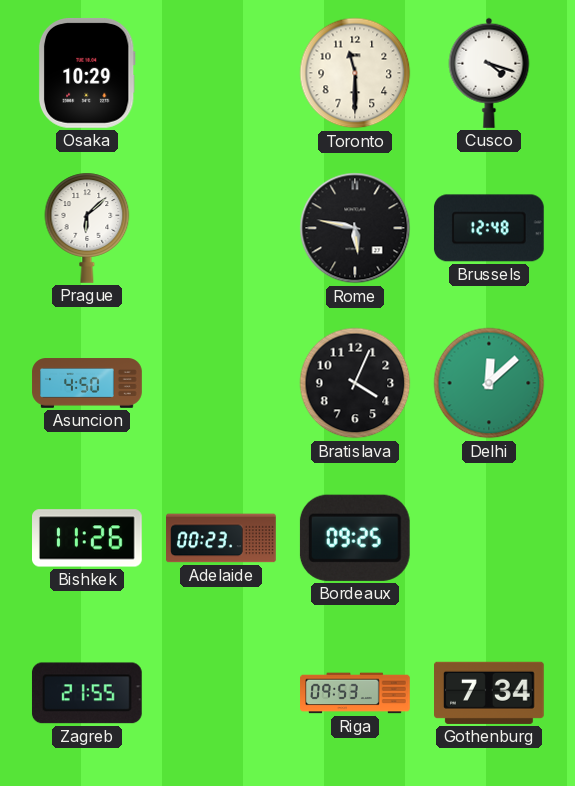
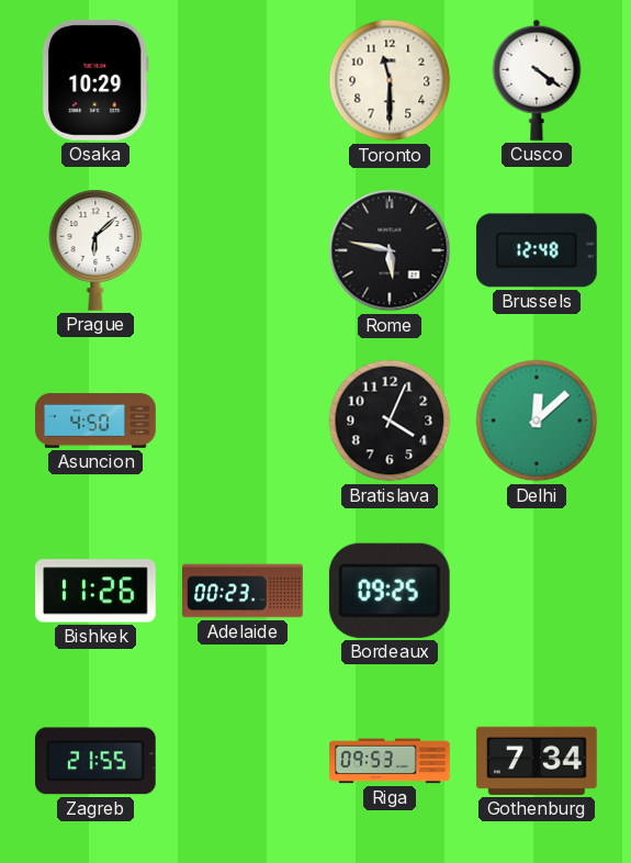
Cusco: 4:18 -> 4:21
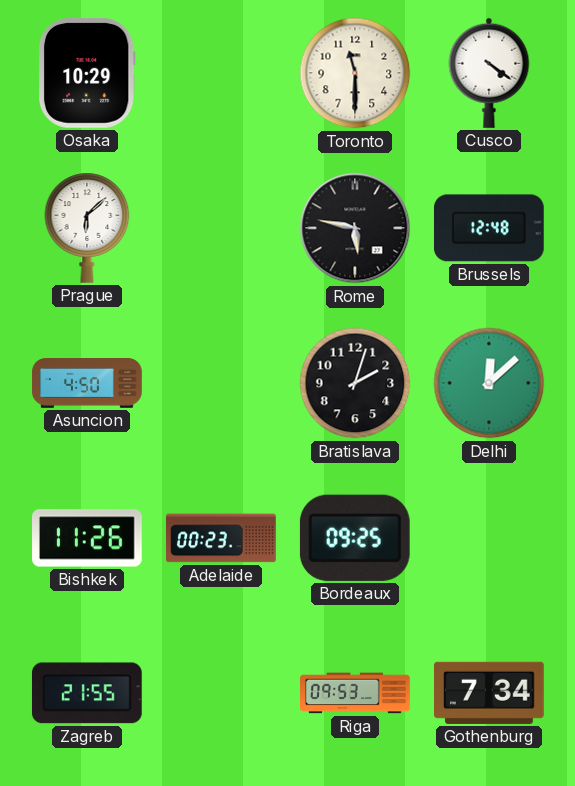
Bratislava: 4:04 -> 2:03
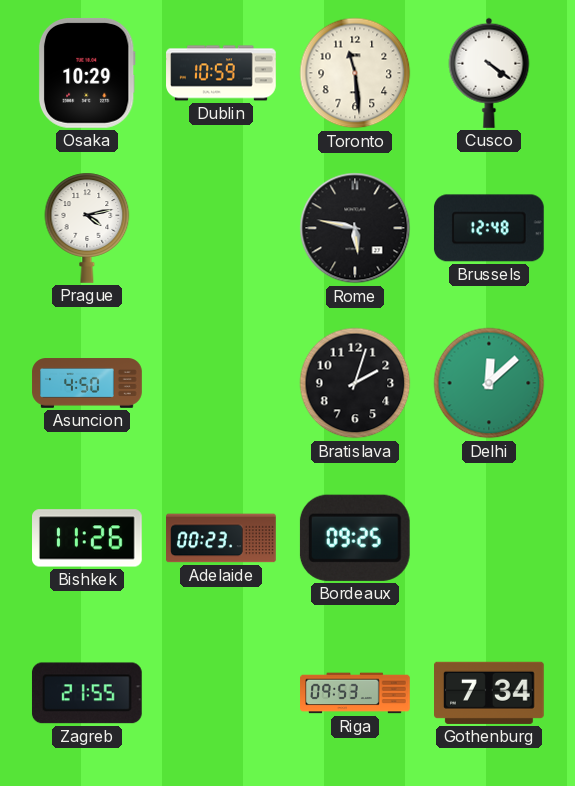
Dublin: none -> 10:59
Toronto: 11:30 -> 11:29
Prague: 6:08 -> 4:13
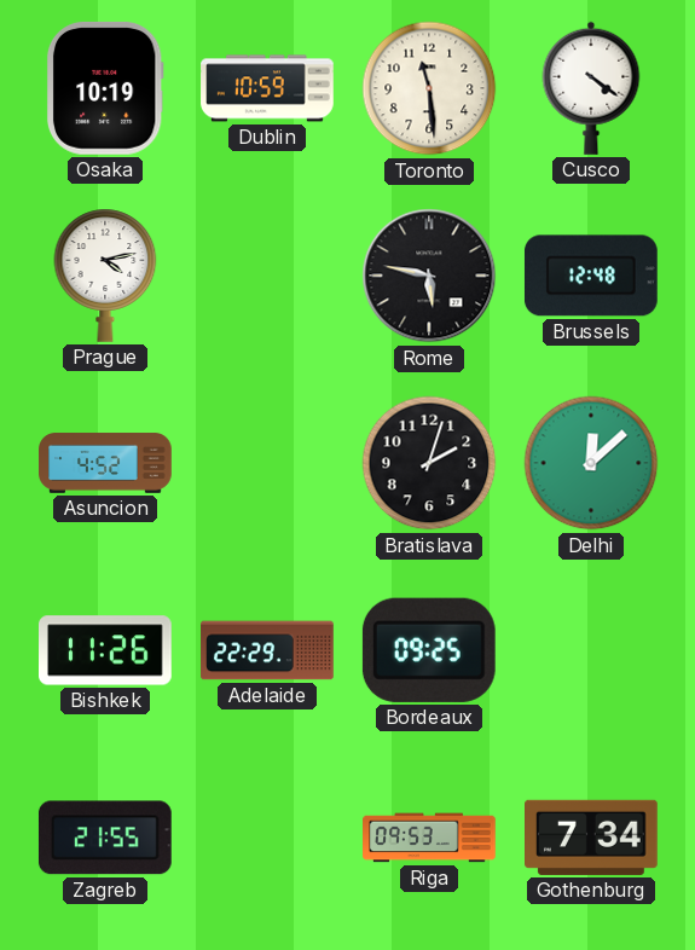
Osaka: 10:29 -> 10:19
Asuncion: 4:50 -> 4:52
Adelaide: 00:23 -> 22:29
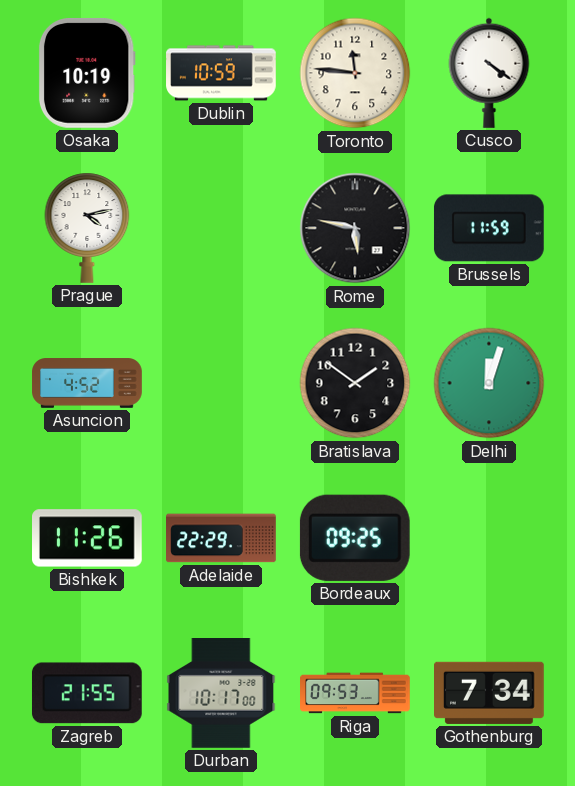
Toronto: 11:29 -> 11:46
Brussels: 12:48 -> 11:59
Bratislava: 2:03 -> 1:51
Delhi: 12:08 -> 12:03
Durban: none -> 10:17
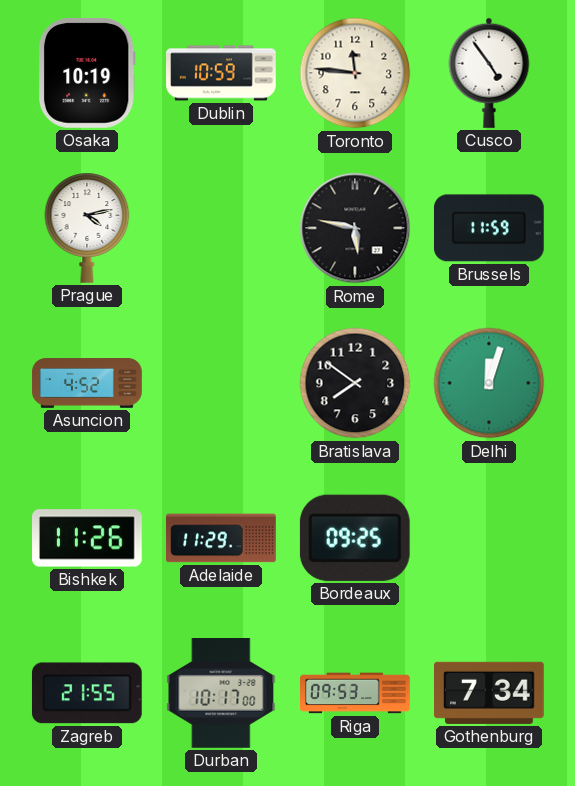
Cusco: 4:21 -> 4:54
Bratislava: 1:51 -> 7:51
Adelaide: 22:29 -> 11:29
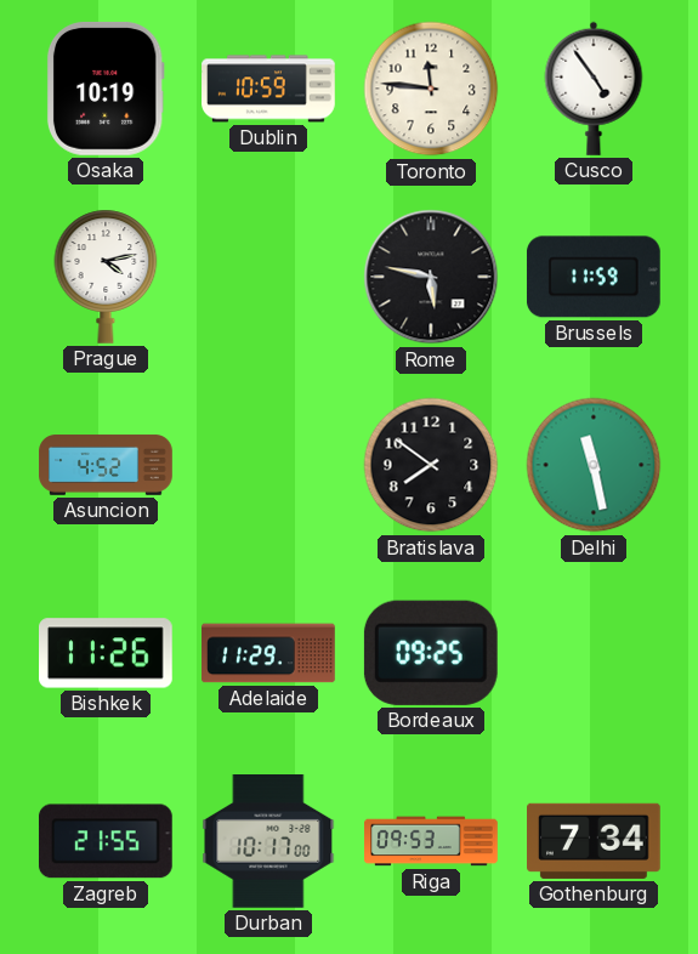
Delhi: 12:03 -> 11:28
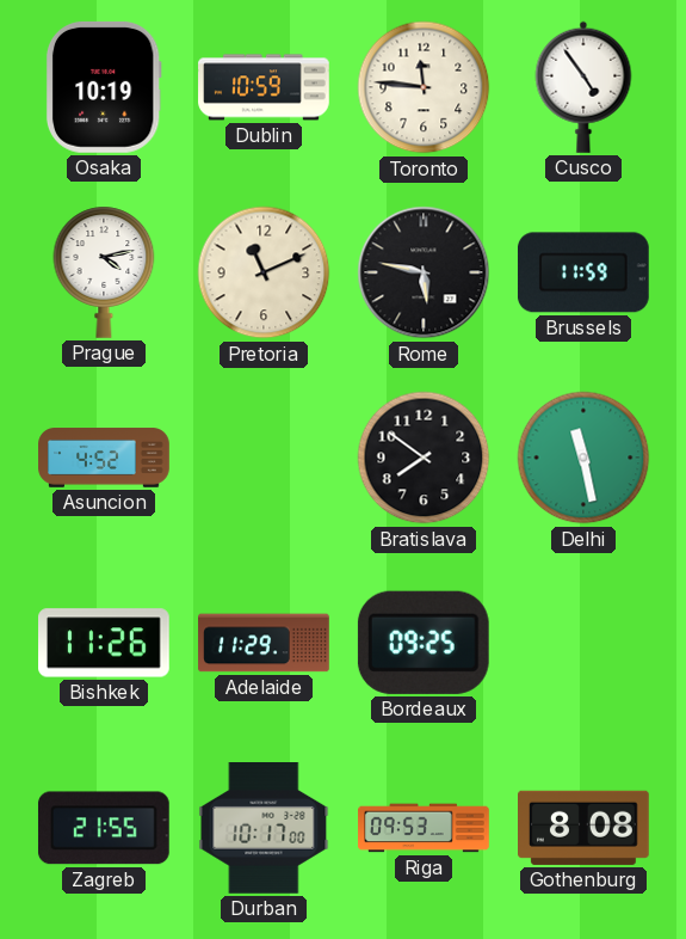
Pretoria: none -> 11:11
Gothenburg: 7:34 -> 8:08
